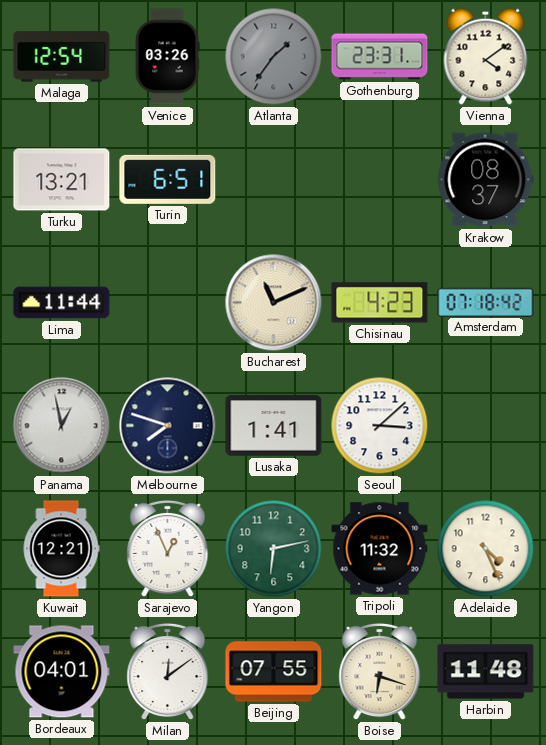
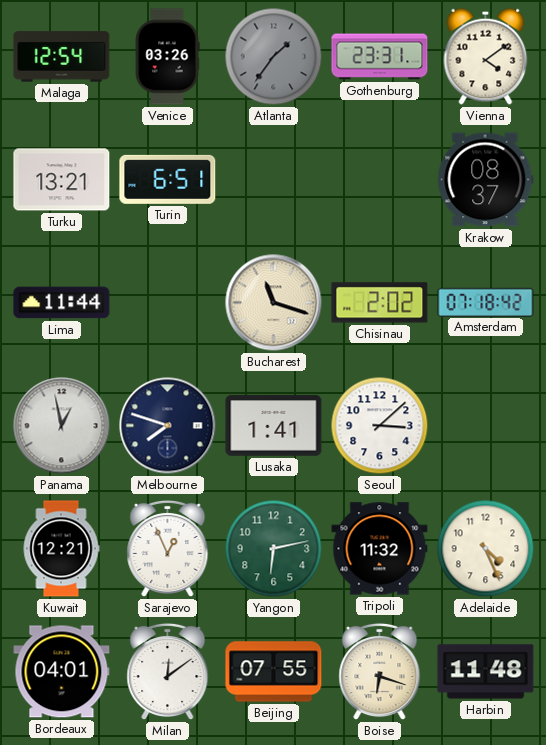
Bucharest: 11:11 -> 11:18
Chisinau: 4:23 -> 2:02
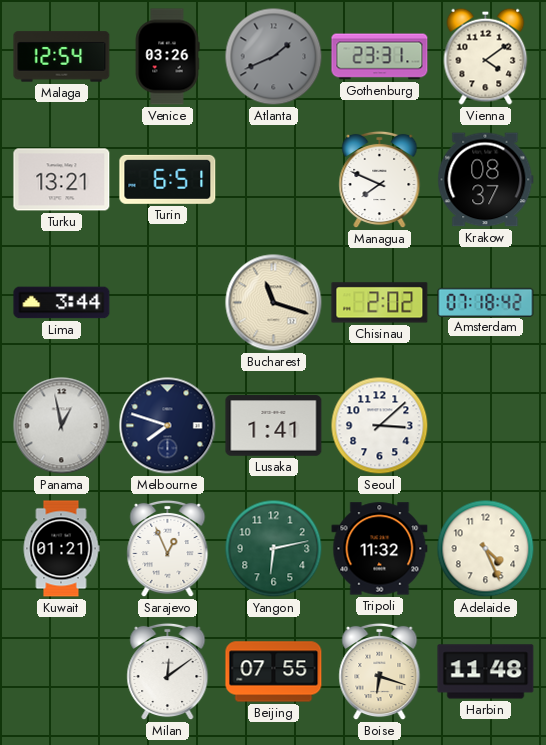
Atlanta: 1:36 -> 1:41
Managua: none -> 7:49
Lima: 11:44 -> 3:44
Kuwait: 12:21 -> 01:21
Bordeaux: 04:01 -> none
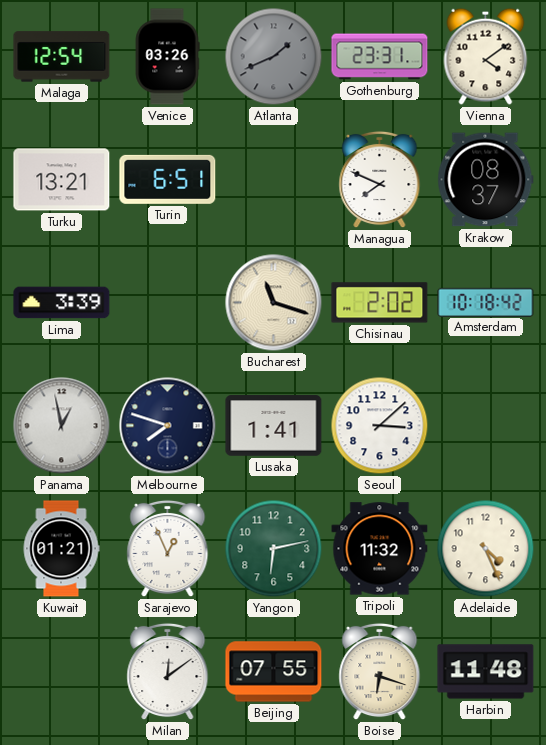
Lima: 3:44 -> 3:39
Amsterdam: 07:18 -> 10:18
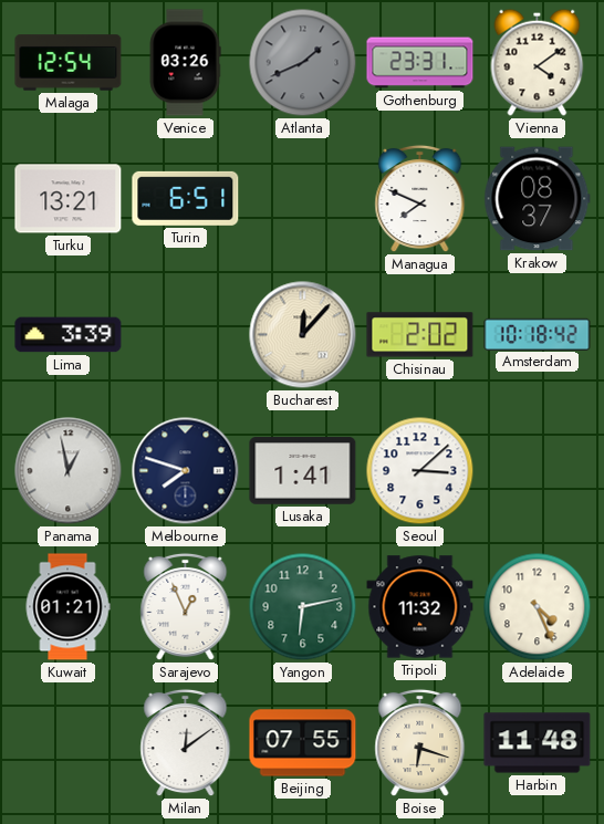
Bucharest: 11:18 -> 12:07
